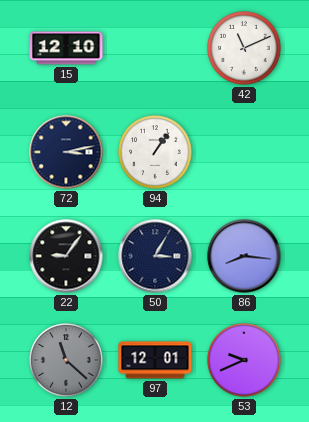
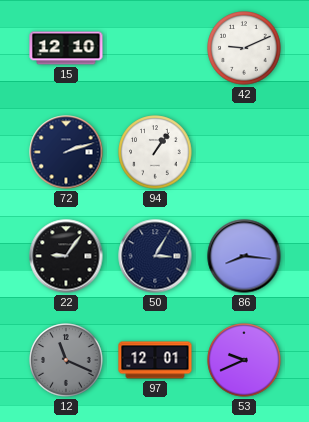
42: 11:11 -> 9:11
72: 3:13 -> 2:12
12: 11:22 -> 11:19
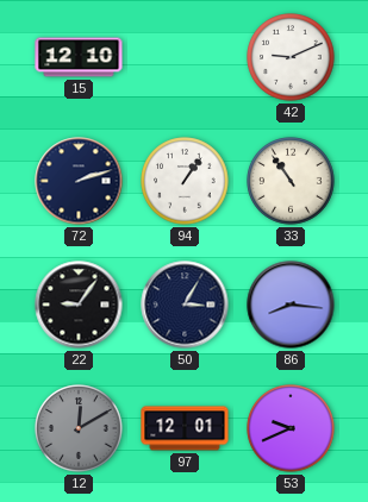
33: none -> 10:54
12: 11:19 -> 12:10
